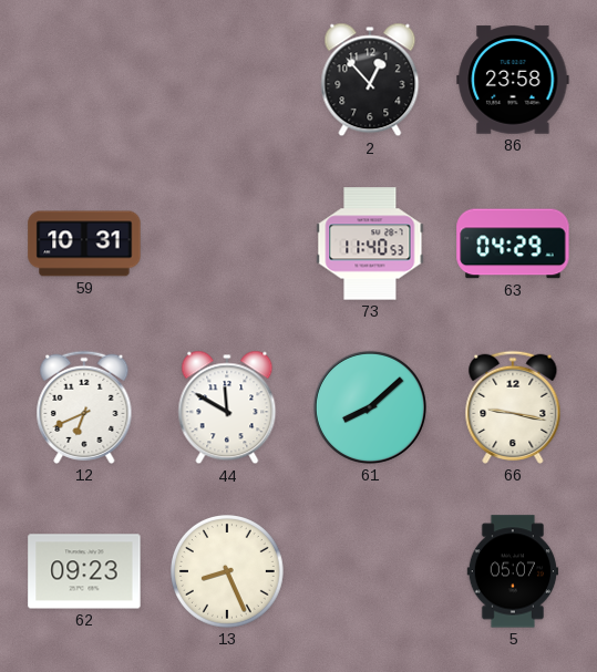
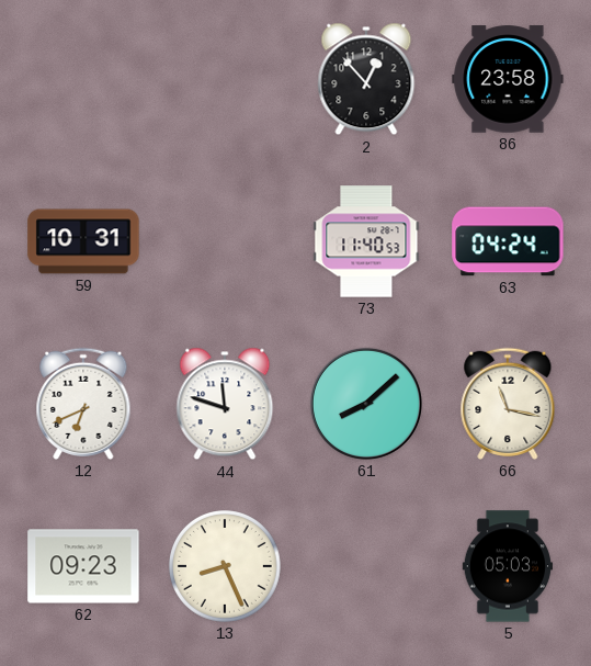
63: 04:29 -> 04:24
44: 11:50 -> 11:48
66: 9:17 -> 11:17
5: 05:07 -> 05:03
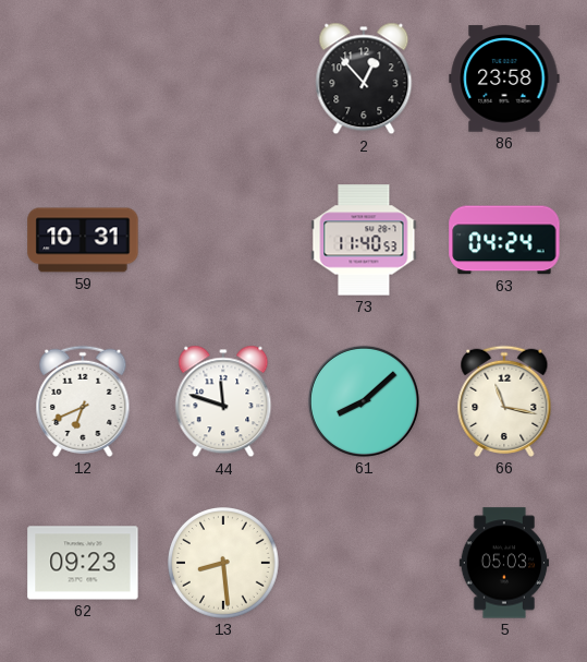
13: 8:26 -> 8:29
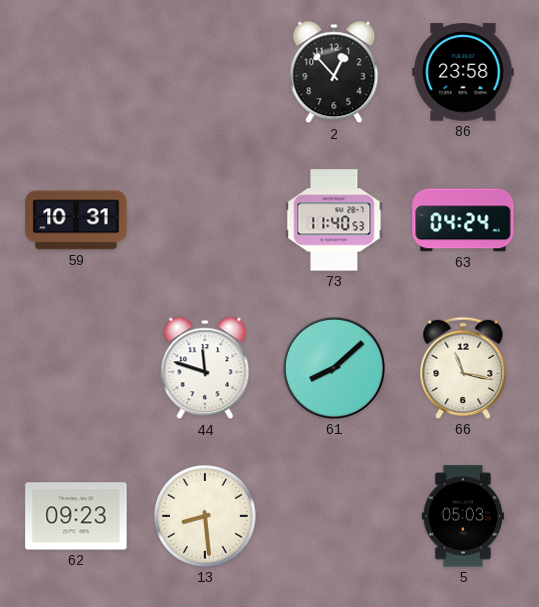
12: 6:41 -> none
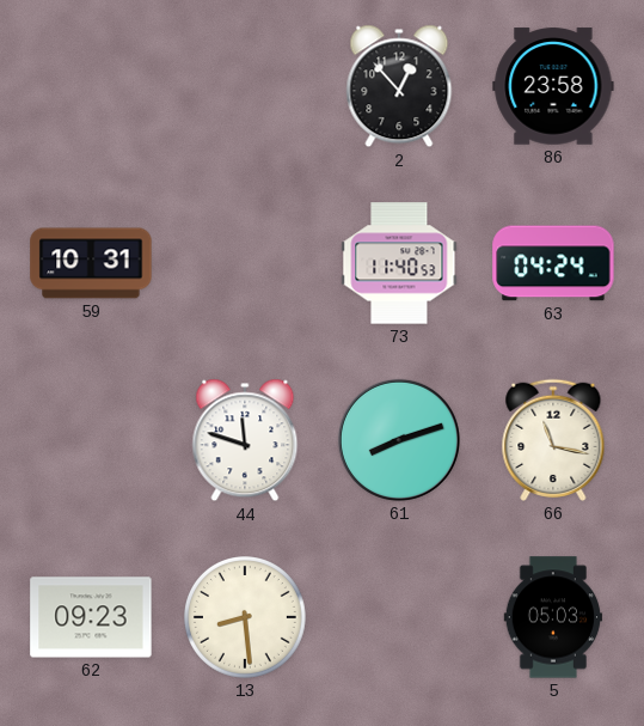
61: 8:08 -> 8:12
